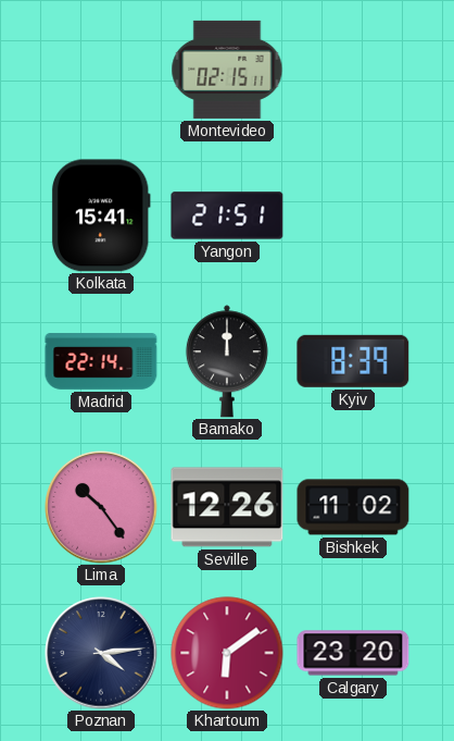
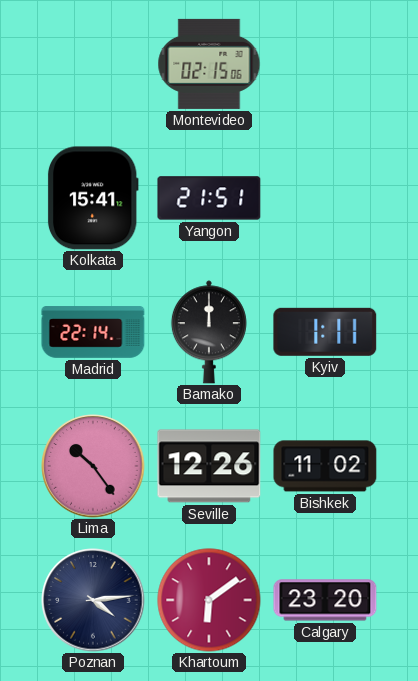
Montevideo: 02:15:11 -> 02:15:06
Kyiv: 8:39 -> 1:11
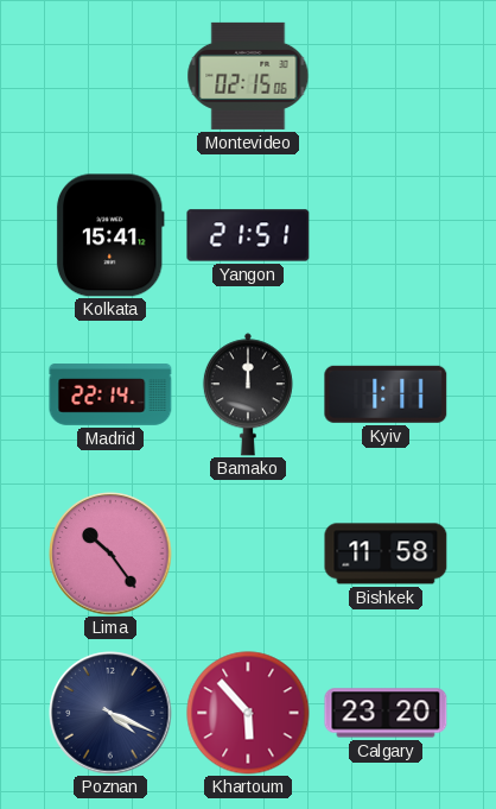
Seville: 12:26 -> none
Bishkek: 11:02 -> 11:58
Poznan: 4:14 -> 4:19
Khartoum: 6:09 -> 5:53
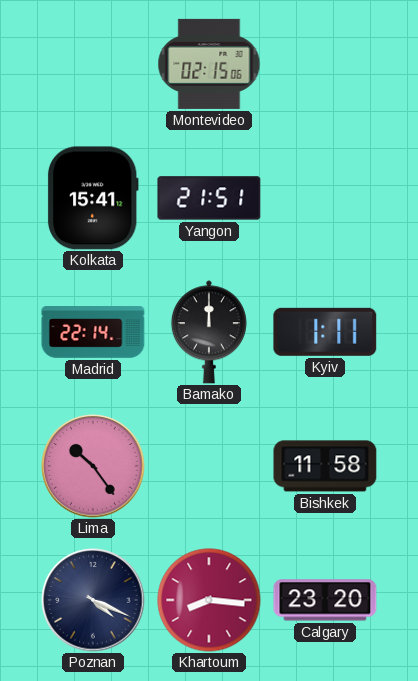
Khartoum: 5:53 -> 8:16
